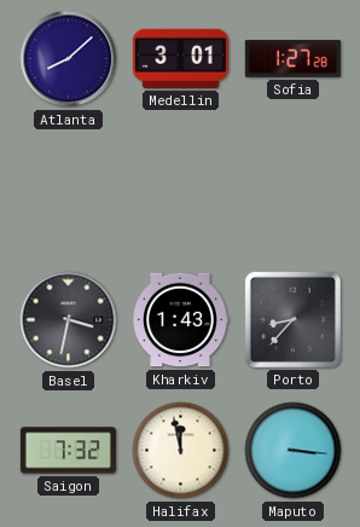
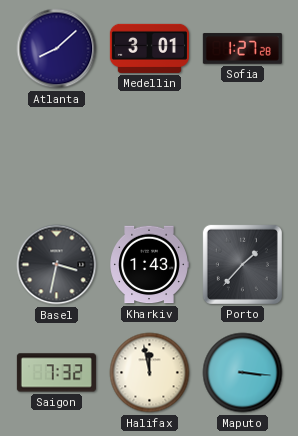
Porto: 8:37 -> 1:37
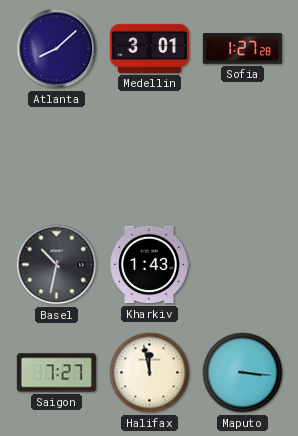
Basel: 3:32 -> 10:32
Porto: 1:37 -> none
Saigon: 7:32 -> 7:27
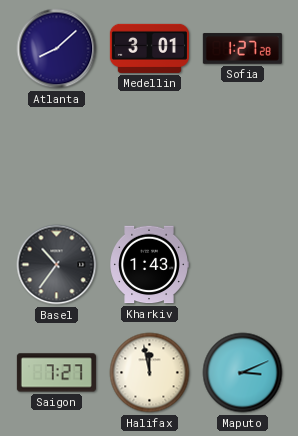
Basel: 10:32 -> 10:36
Maputo: 3:16 -> 3:11
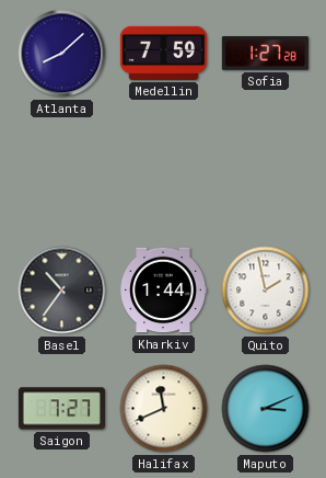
Medellin: 3:01 -> 7:59
Kharkiv: 1:43 -> 1:44
Quito: none -> 1:58
Halifax: 11:58 -> 11:41
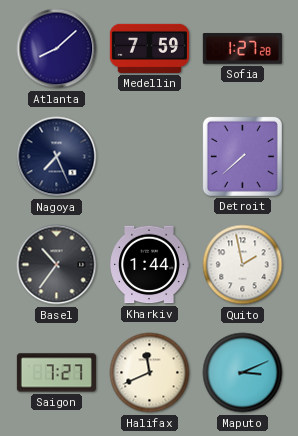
Nagoya: none -> 7:26
Detroit: none -> 7:38
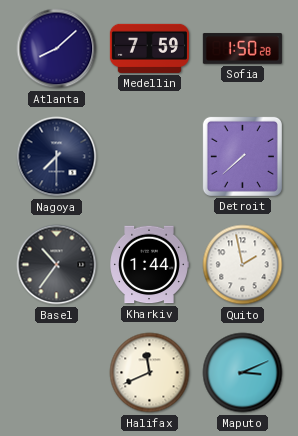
Sofia: 1:27 -> 1:50
Nagoya: 7:26 -> 7:30
Saigon: 7:27 -> none
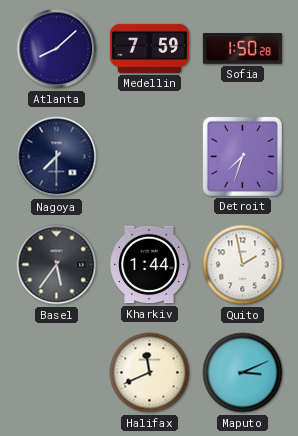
Detroit: 7:38 -> 7:33
Basel: 10:36 -> 5:36
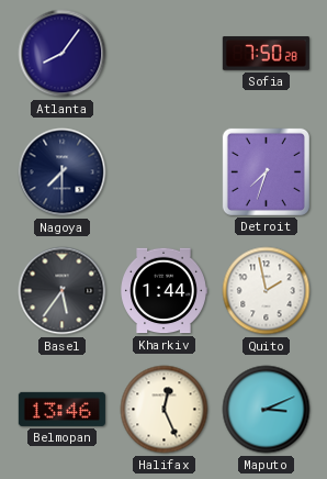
Atlanta: 8:08 -> 8:06
Medellin: 7:59 -> none
Sofia: 1:50 -> 7:50
Belmopan: none -> 13:46
Halifax: 11:41 -> 12:26
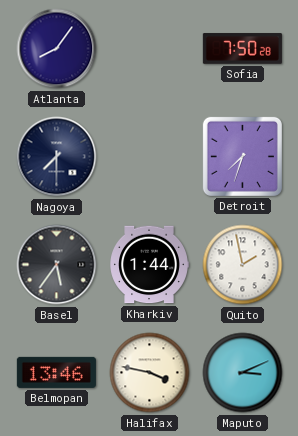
Halifax: 12:26 -> 3:47
